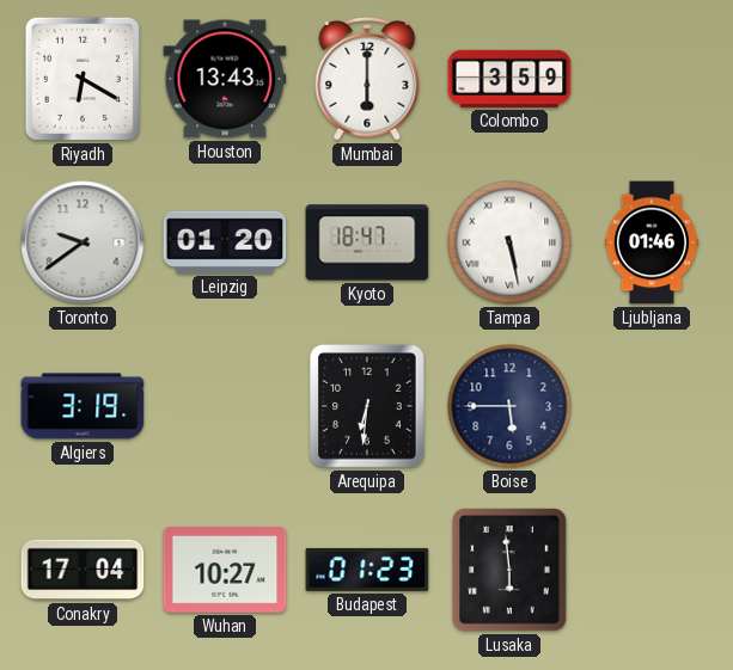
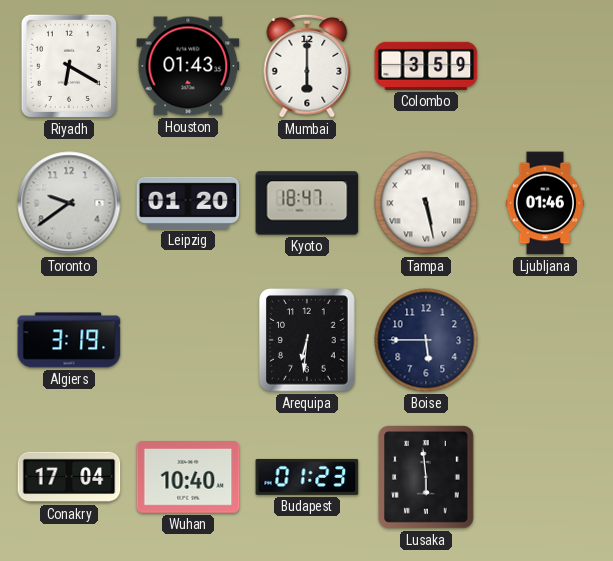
Houston: 13:43 -> 01:43
Wuhan: 10:27 -> 10:40
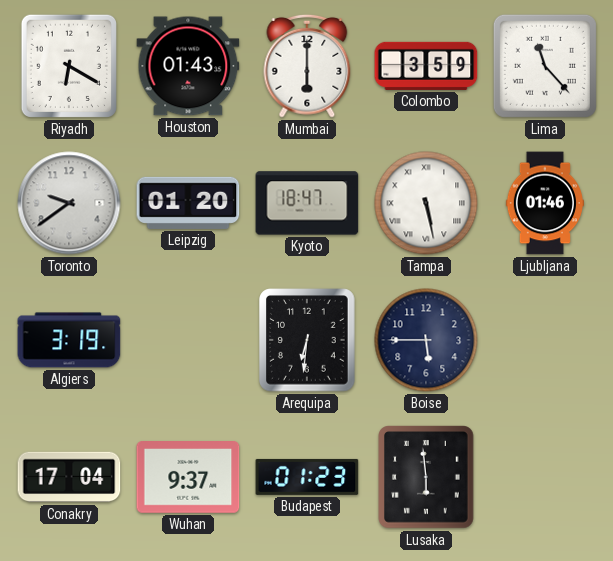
Lima: none -> 11:23
Wuhan: 10:40 -> 9:37
